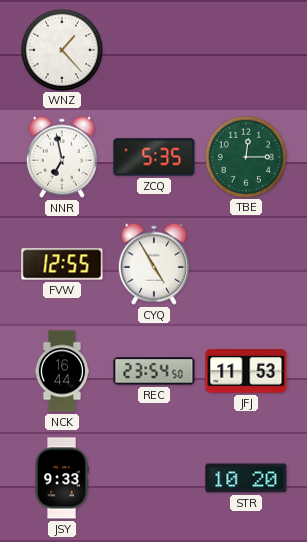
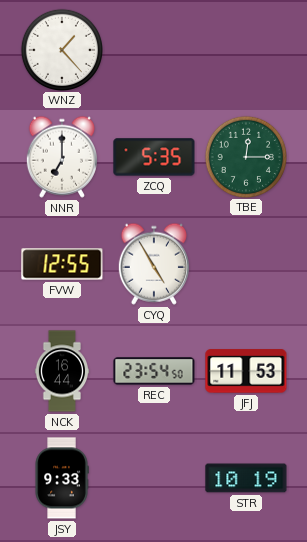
NNR: 6:58 -> 7:00
STR: 10:20 -> 10:19
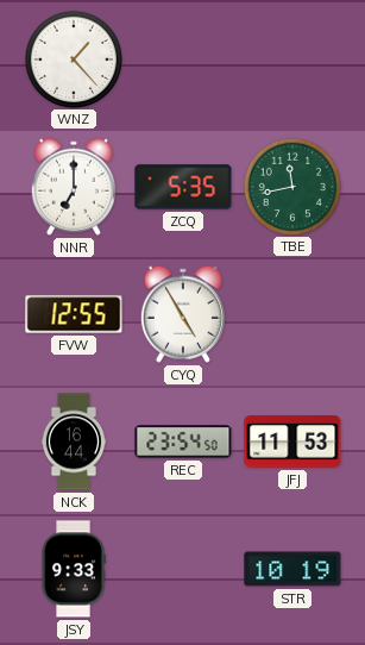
TBE: 12:15 -> 11:43
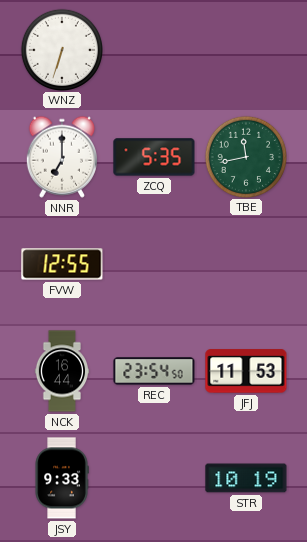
WNZ: 1:23 -> 6:33
CYQ: 4:55 -> none
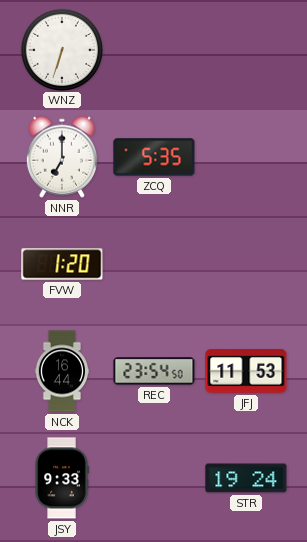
TBE: 11:43 -> none
FVW: 12:55 -> 1:20
STR: 10:19 -> 19:24
